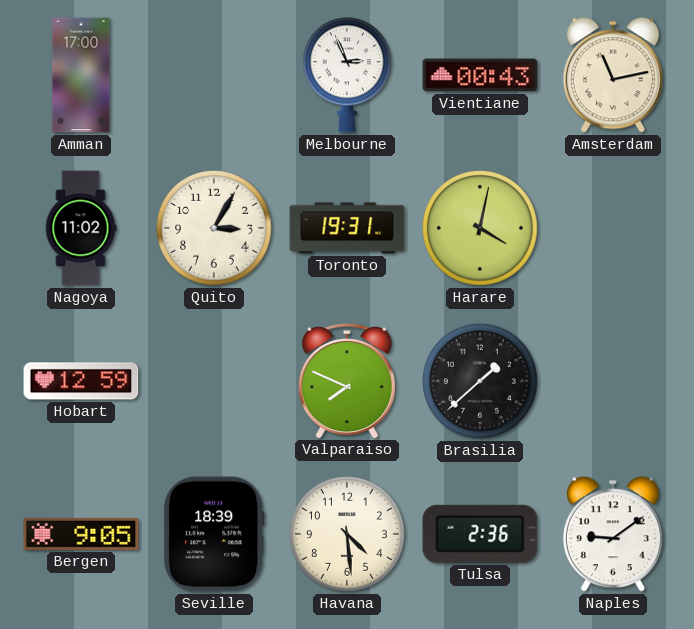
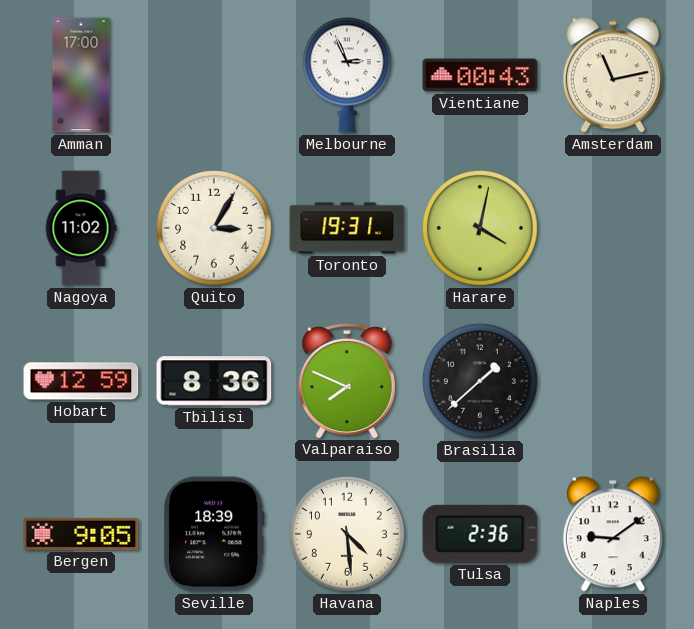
Tbilisi: none -> 8:36
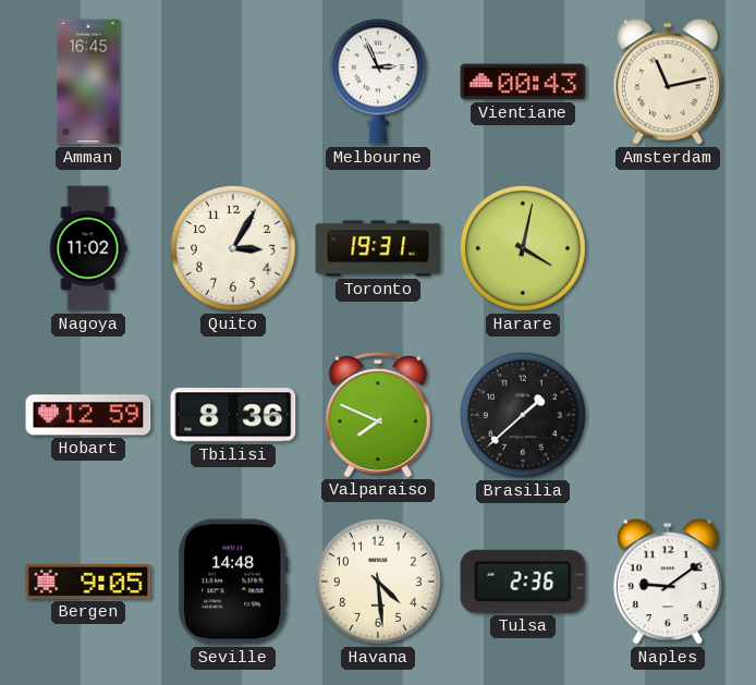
Amman: 17:00 -> 16:45
Seville: 18:39 -> 14:48
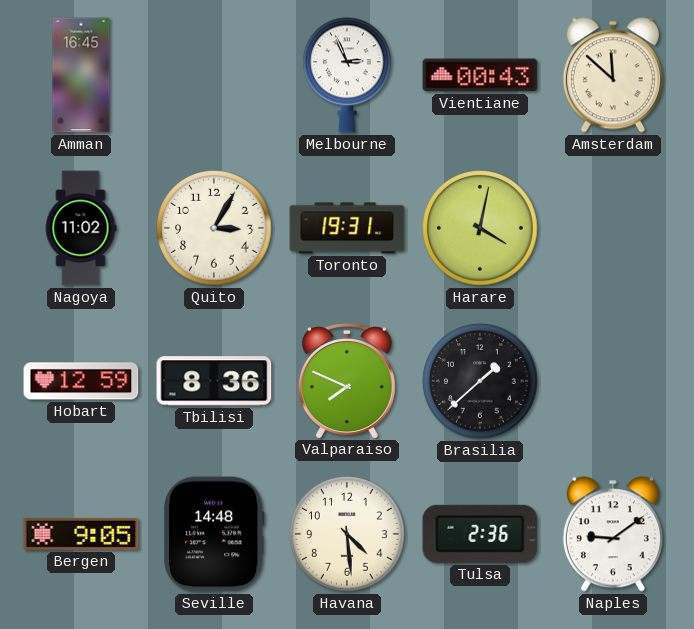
Amsterdam: 11:13 -> 11:52
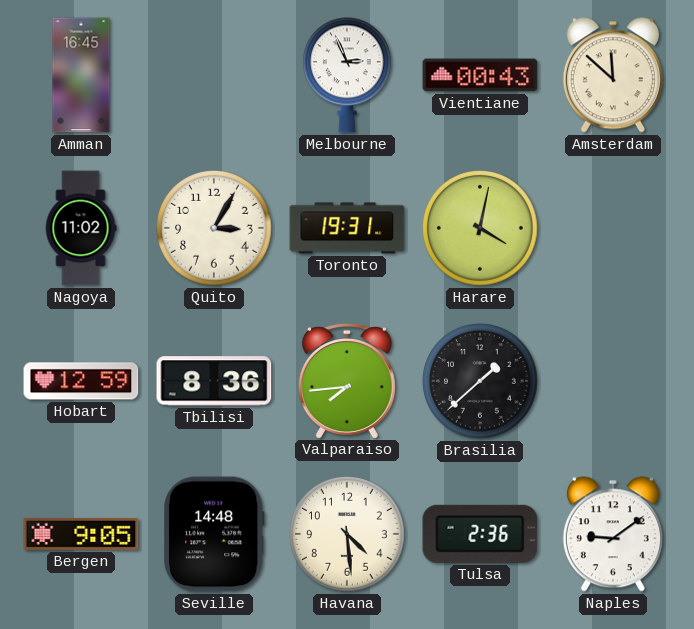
Valparaiso: 7:49 -> 7:44
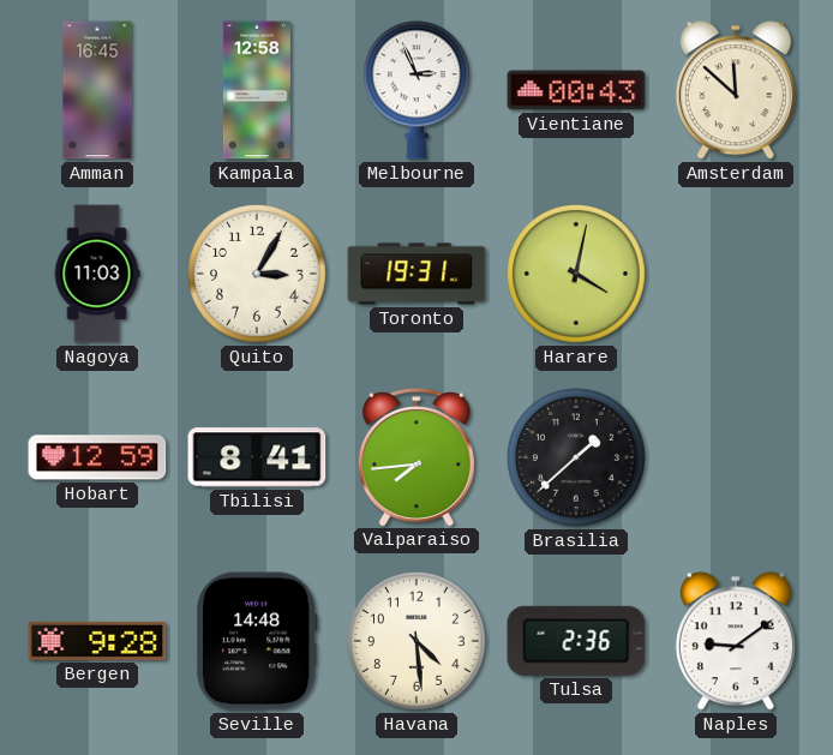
Kampala: none -> 12:58
Nagoya: 11:02 -> 11:03
Tbilisi: 8:36 -> 8:41
Bergen: 9:05 -> 9:28
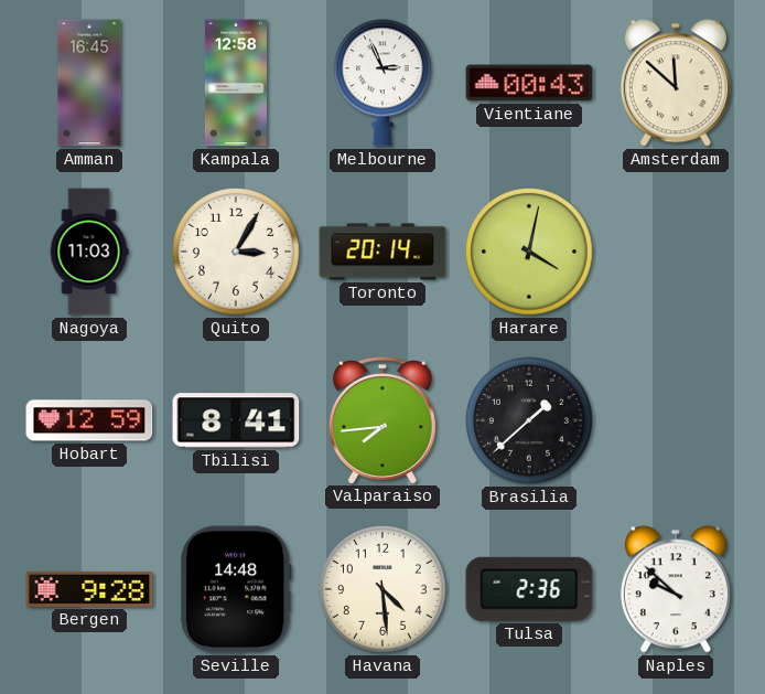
Toronto: 19:31 -> 20:14
Naples: 9:09 -> 9:52
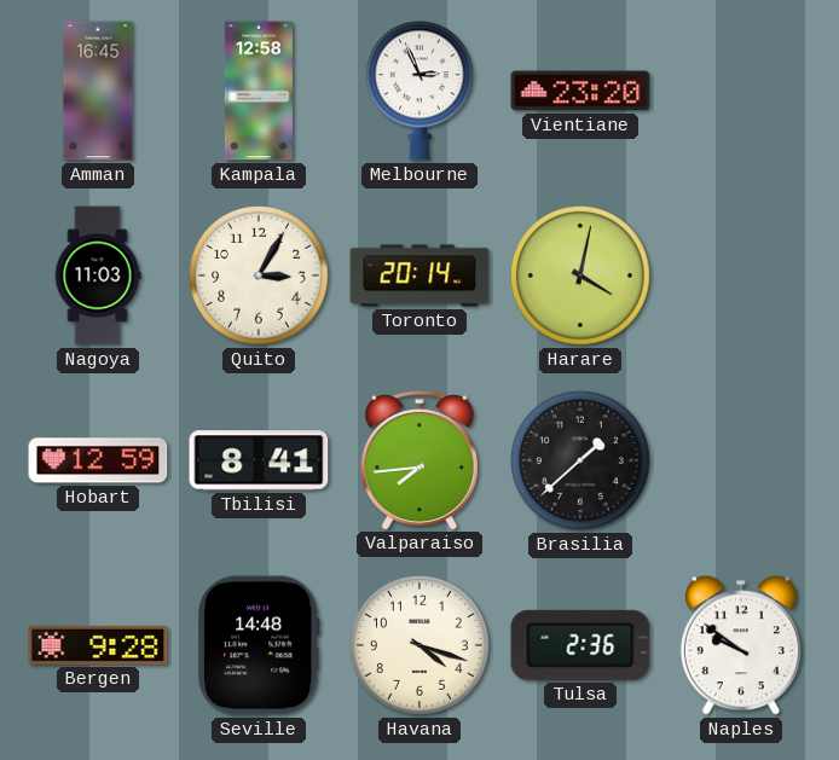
Vientiane: 00:43 -> 23:20
Amsterdam: 11:52 -> none
Havana: 4:29 -> 4:18
Naples: 9:52 -> 9:51
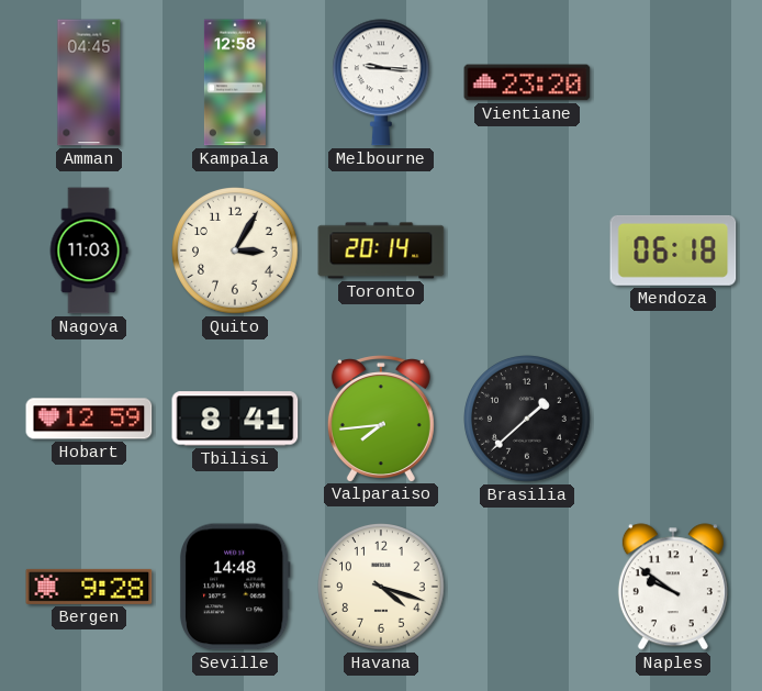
Amman: 16:45 -> 04:45
Melbourne: 2:56 -> 9:16
Harare: 4:02 -> none
Mendoza: none -> 06:18
Tulsa: 2:36 -> none
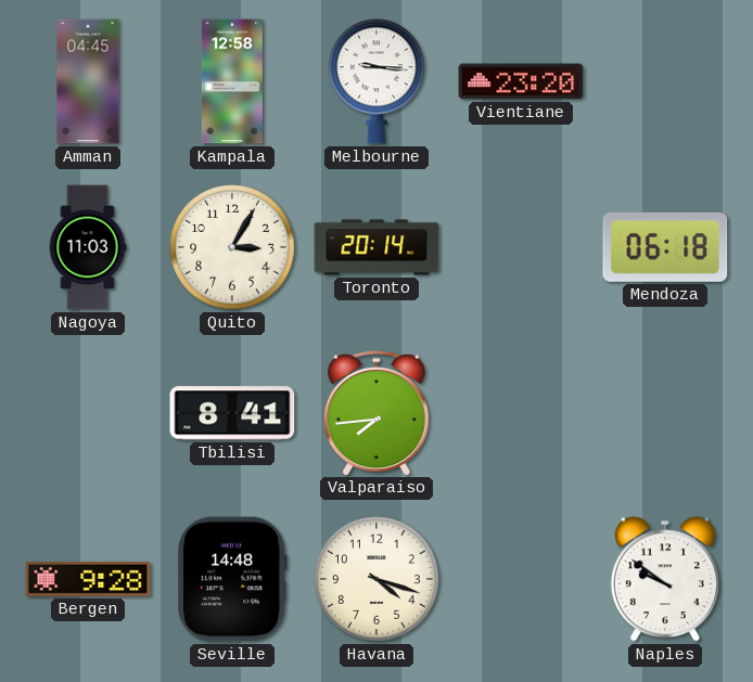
Hobart: 12:59 -> none
Brasilia: 1:38 -> none
